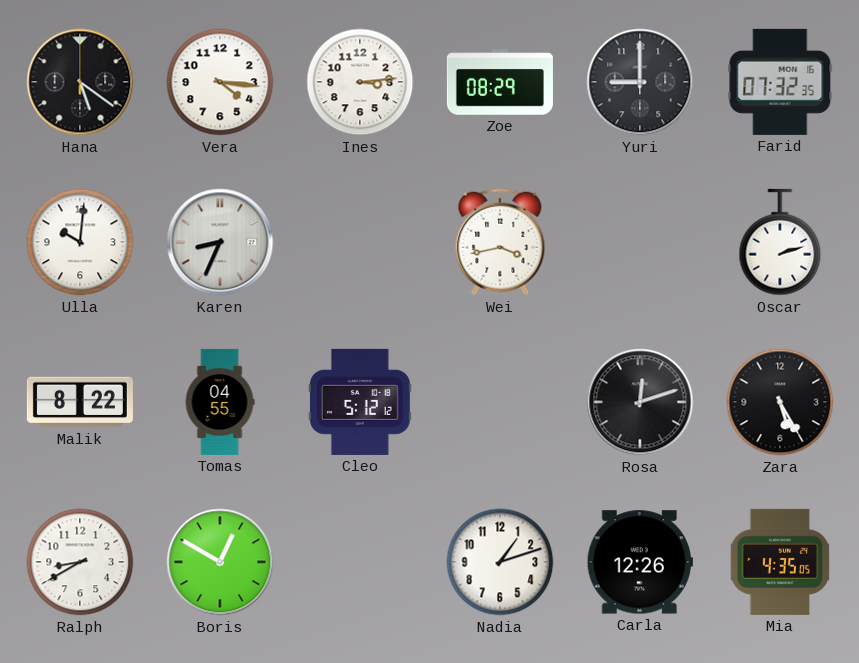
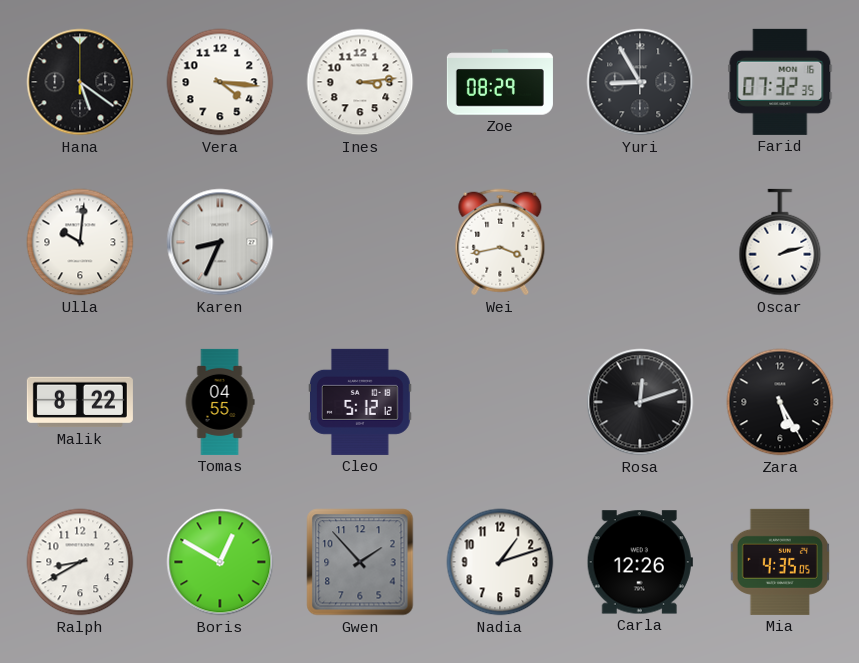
Yuri: 9:00 -> 8:55
Gwen: none -> 1:53
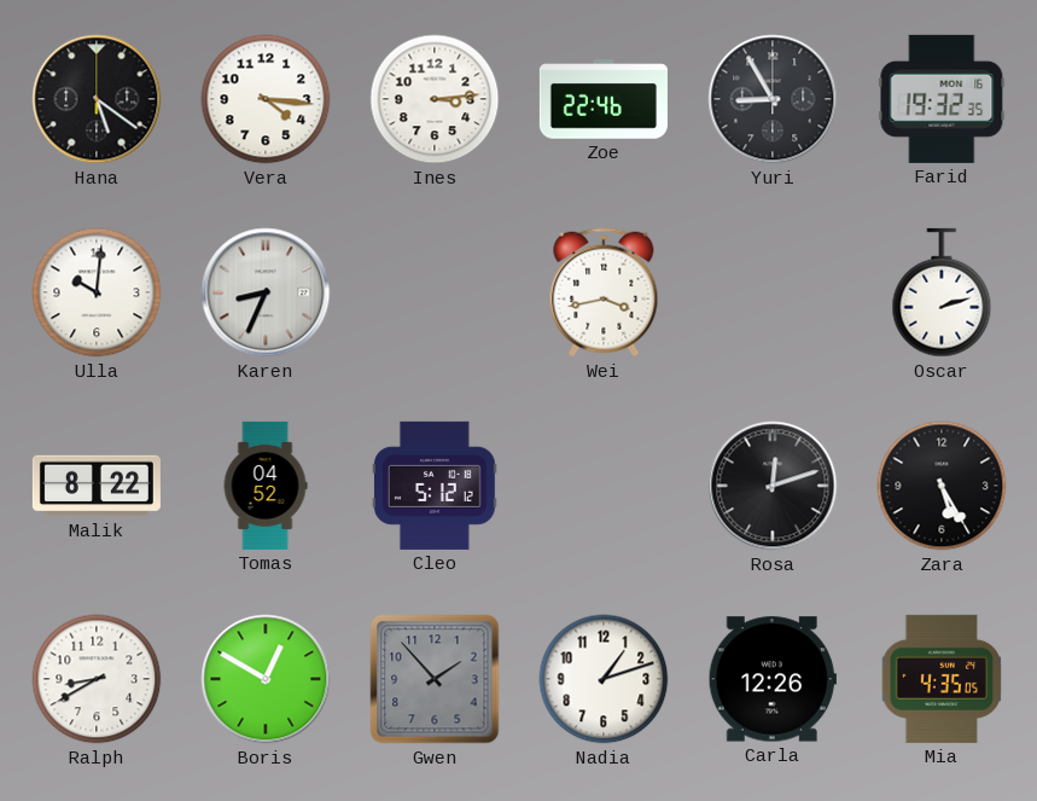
Zoe: 08:29 -> 22:46
Farid: 07:32 -> 19:32
Tomas: 04:55 -> 04:52
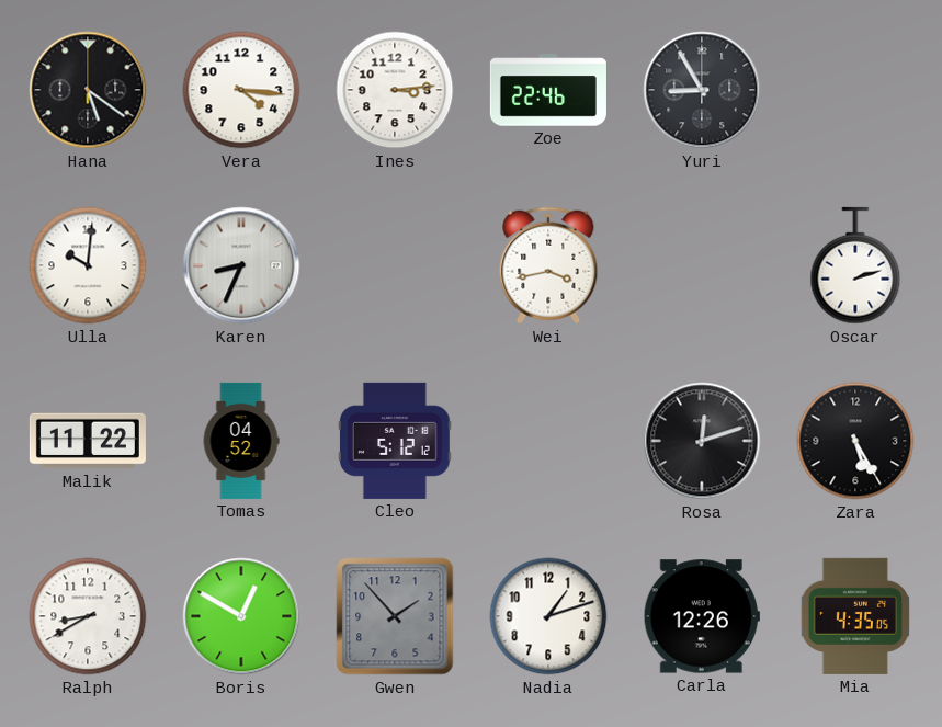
Farid: 19:32 -> none
Malik: 8:22 -> 11:22
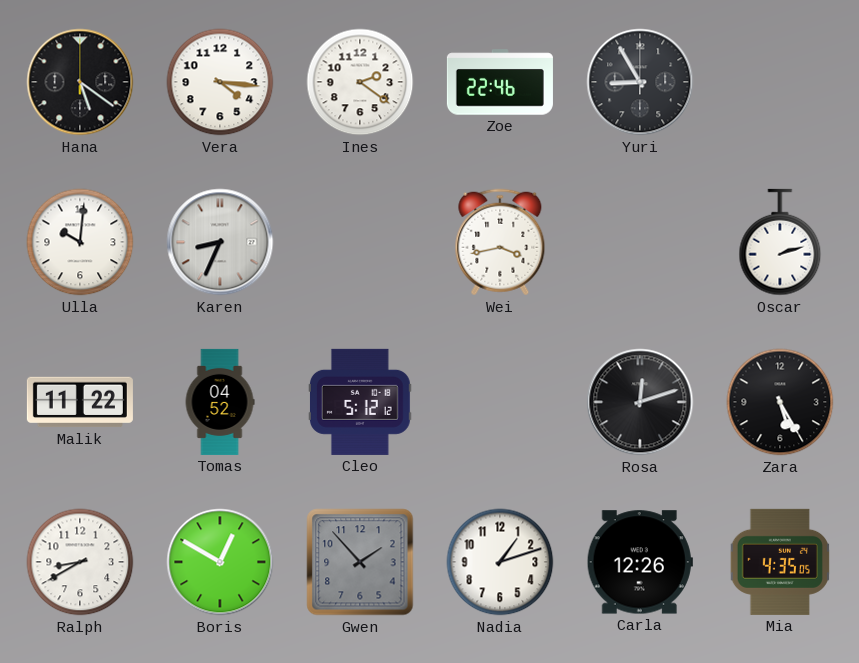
Ines: 3:14 -> 2:21
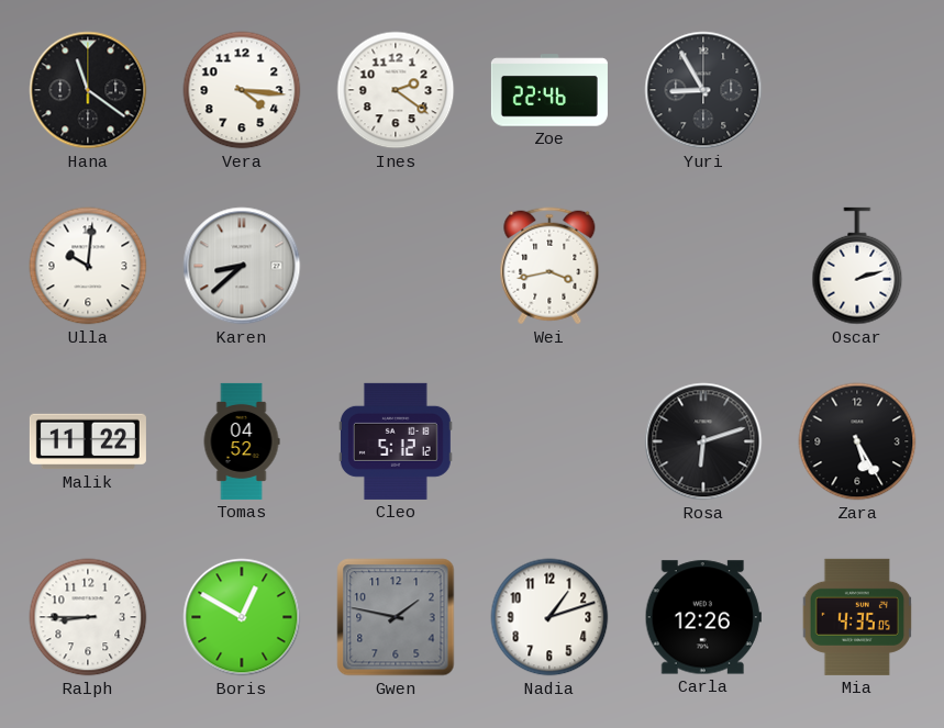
Hana: 5:21 -> 11:21
Karen: 8:34 -> 8:38
Rosa: 12:12 -> 6:12
Ralph: 8:40 -> 8:45
Gwen: 1:53 -> 1:47
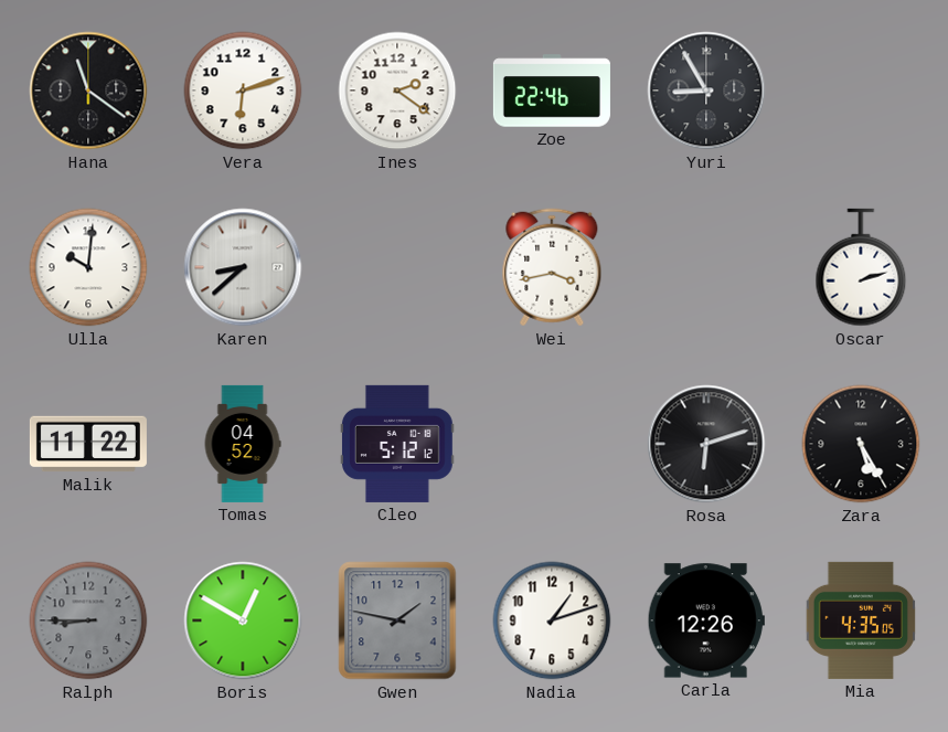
Vera: 4:16 -> 6:12
Ralph dial: white -> grey
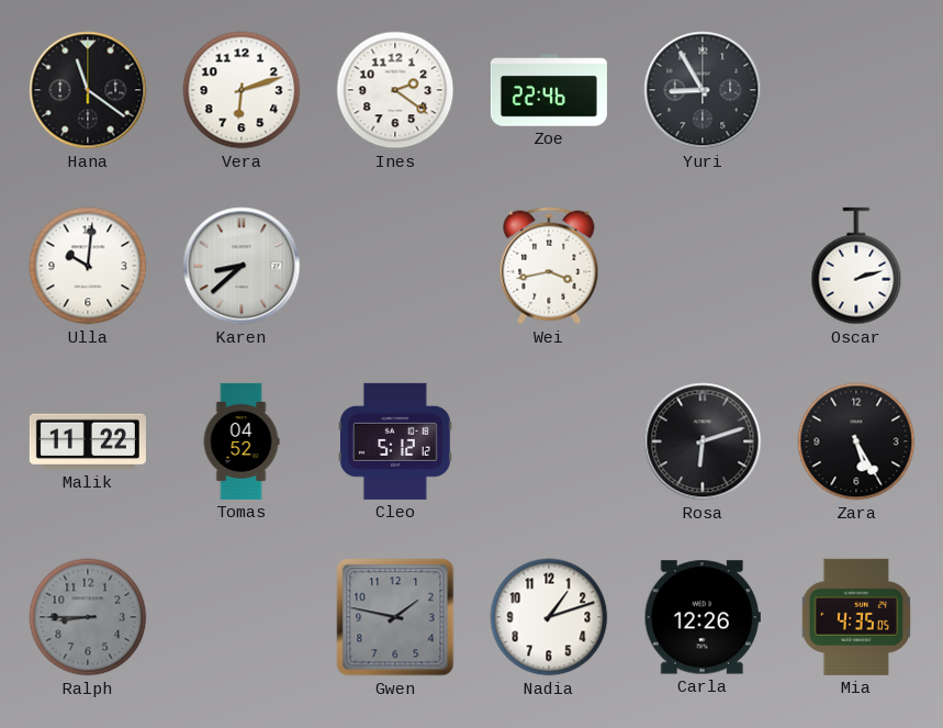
Boris: 12:50 -> none
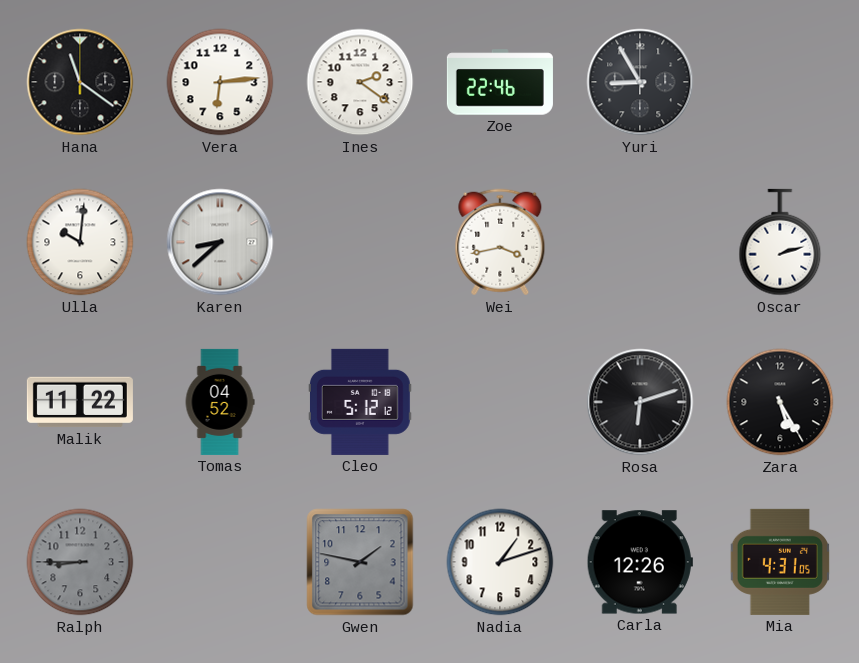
Vera: 6:12 -> 6:14
Mia: 4:35 -> 4:31
